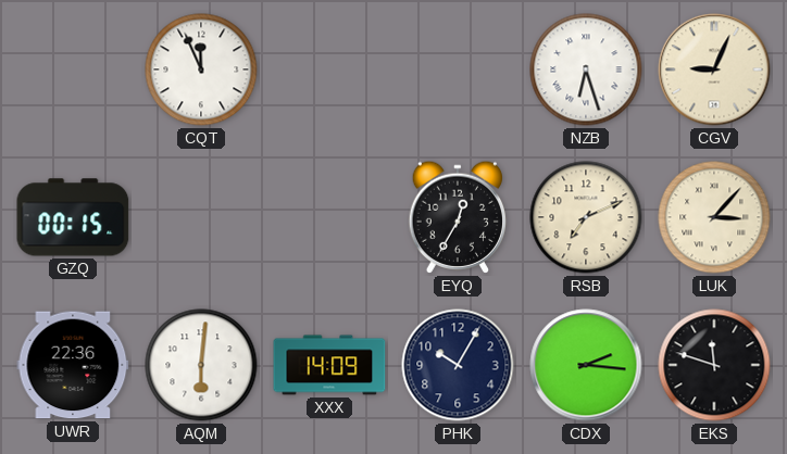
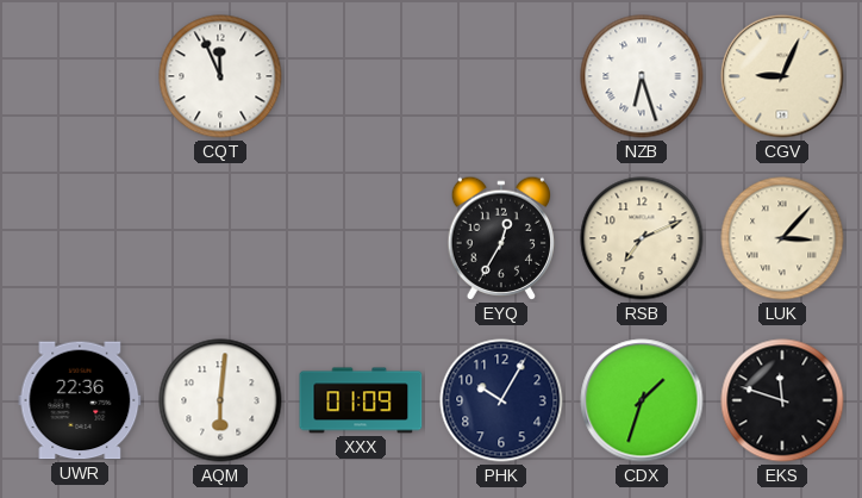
GZQ: 00:15 -> none
XXX: 14:09 -> 01:09
CDX: 2:16 -> 1:33
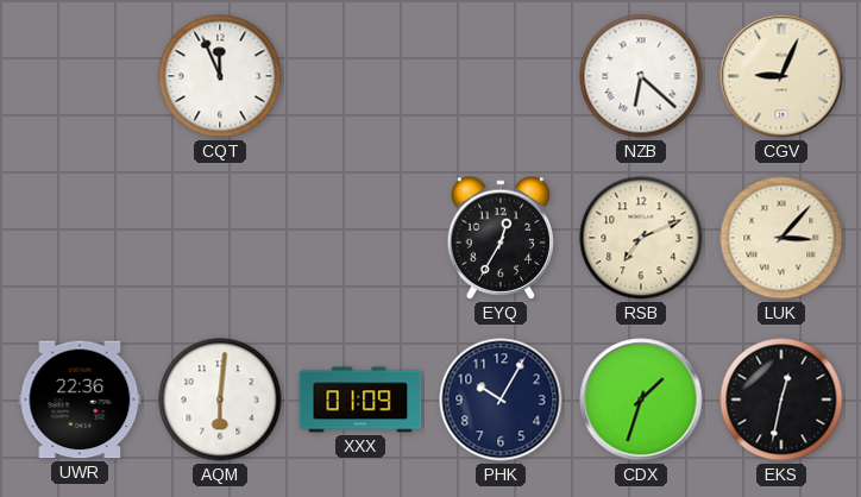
NZB: 6:27 -> 6:22
EKS: 11:48 -> 12:32
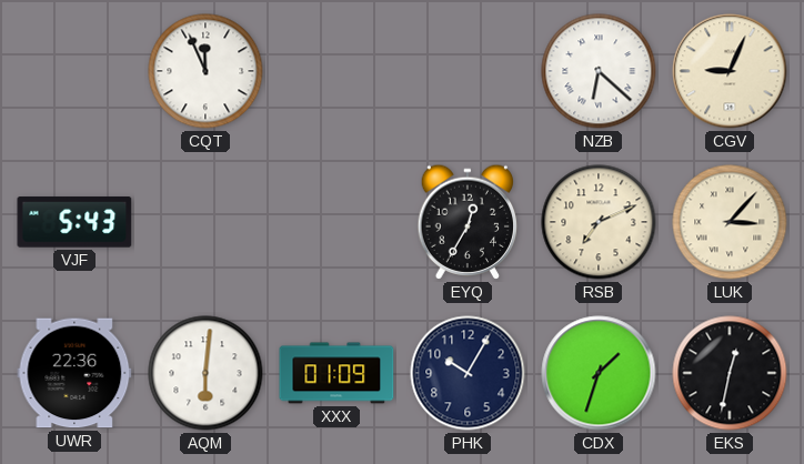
VJF: none -> 5:43
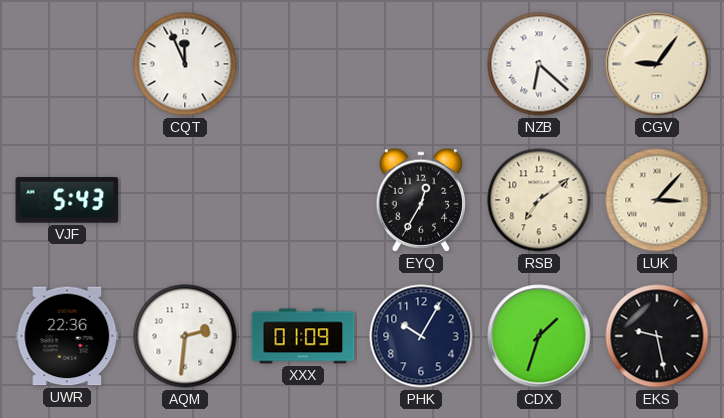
CGV: 9:04 -> 9:06
RSB: 7:11 -> 7:09
AQM: 6:01 -> 2:31
EKS: 12:32 -> 9:28
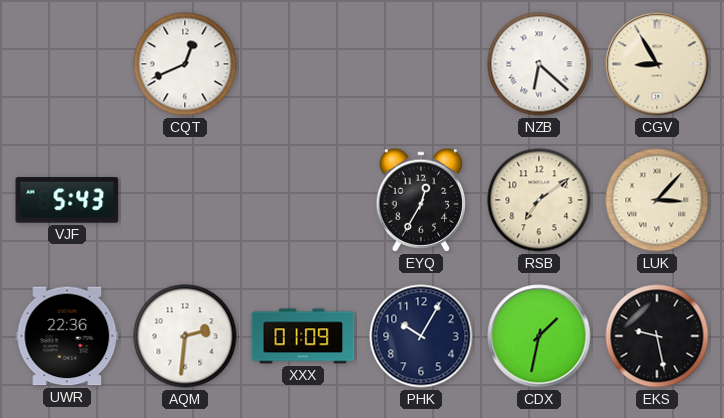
CQT: 11:56 -> 12:41
CGV: 9:06 -> 8:55
CDX: 1:33 -> 1:32
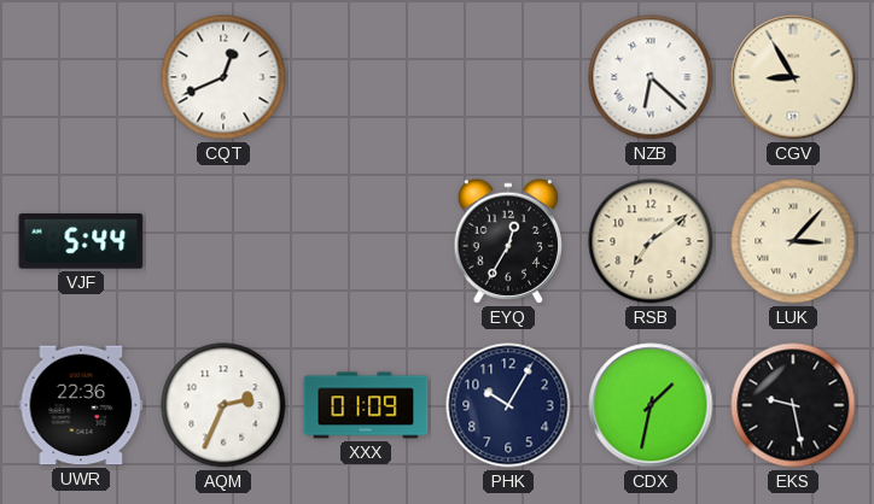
VJF: 5:43 -> 5:44
AQM: 2:31 -> 2:34
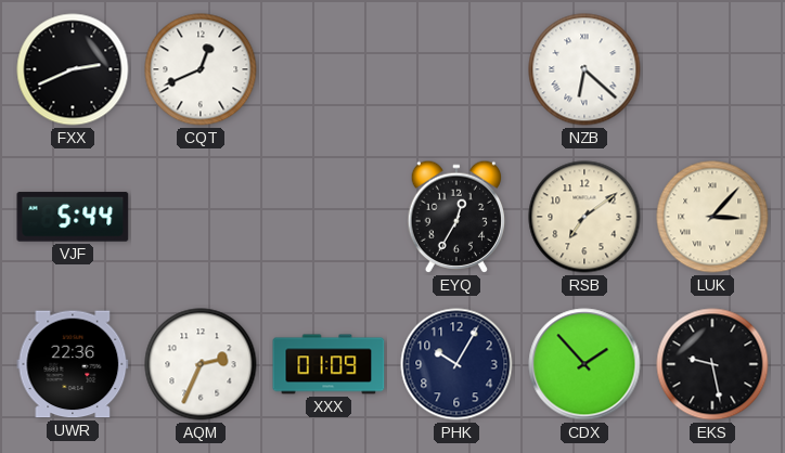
FXX: none -> 2:41
CGV: 8:55 -> none
CDX: 1:32 -> 1:53
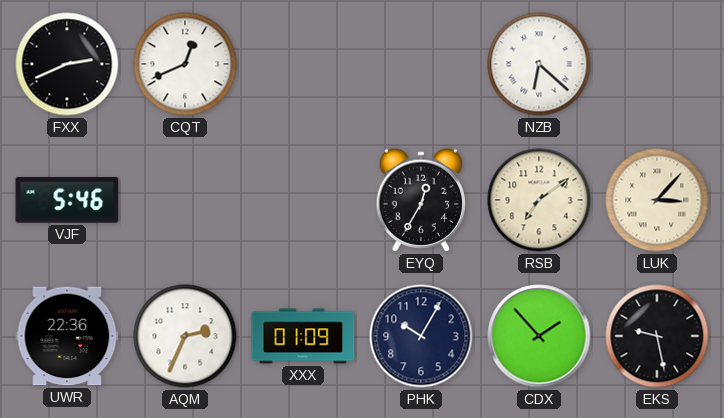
VJF: 5:44 -> 5:46
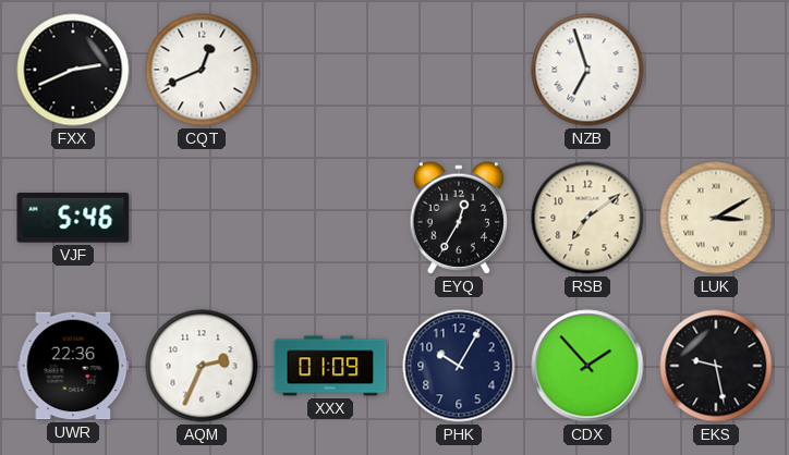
NZB: 6:22 -> 6:57
LUK: 3:07 -> 3:10
